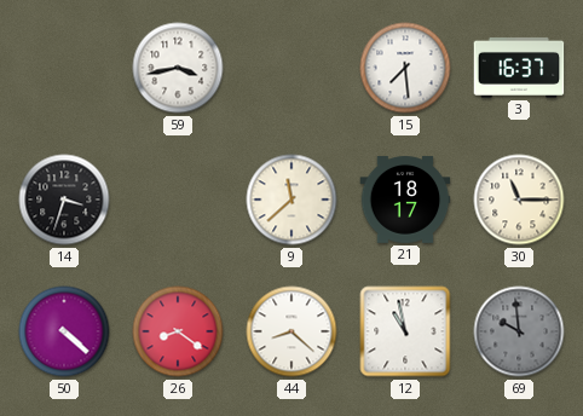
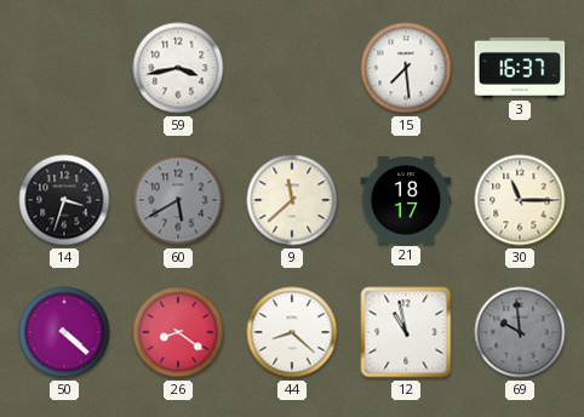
60: none -> 5:40
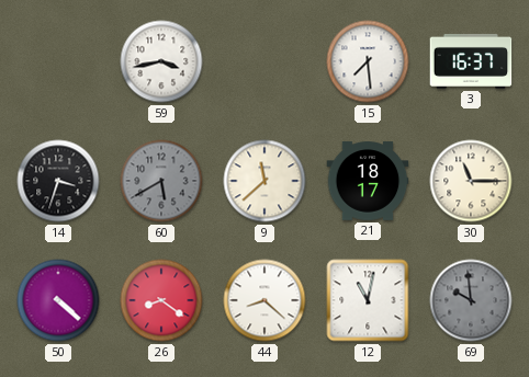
12: 10:58 -> 11:02
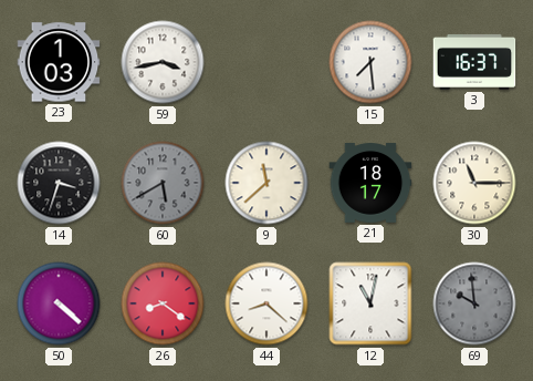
23: none -> 1:03
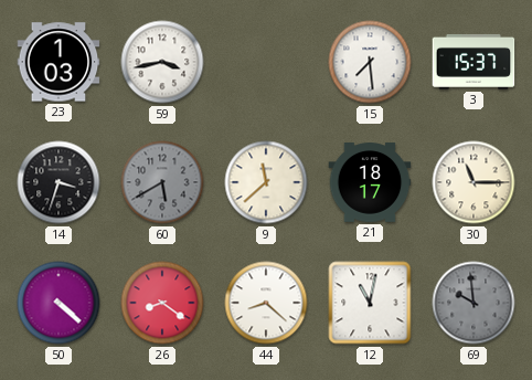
3: 16:37 -> 15:37
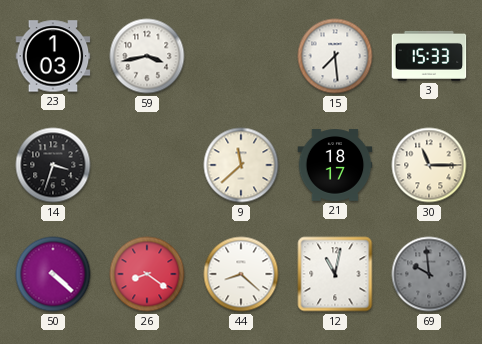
3: 15:37 -> 15:33
60: 5:40 -> none
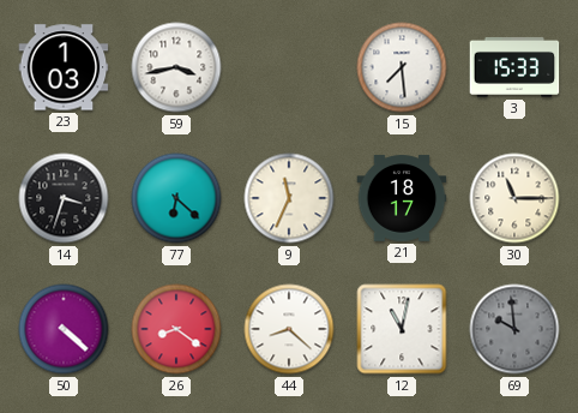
77: none -> 6:22
9: 11:38 -> 11:34
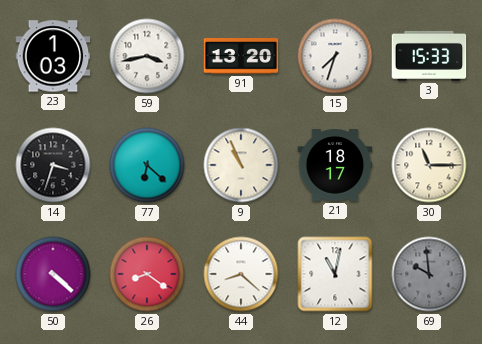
91: none -> 13:20
15: 7:29 -> 7:33
9: 11:34 -> 10:56
